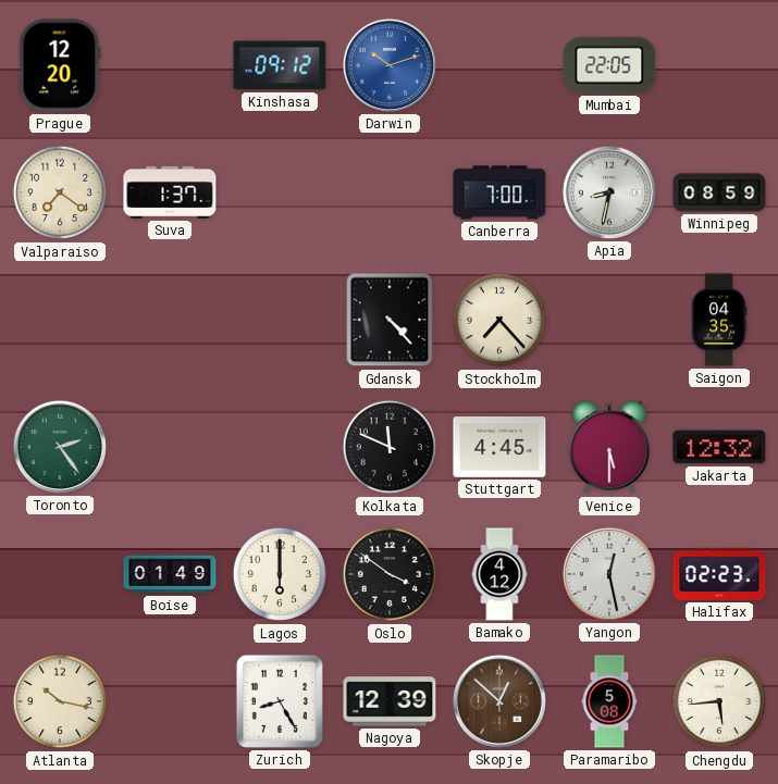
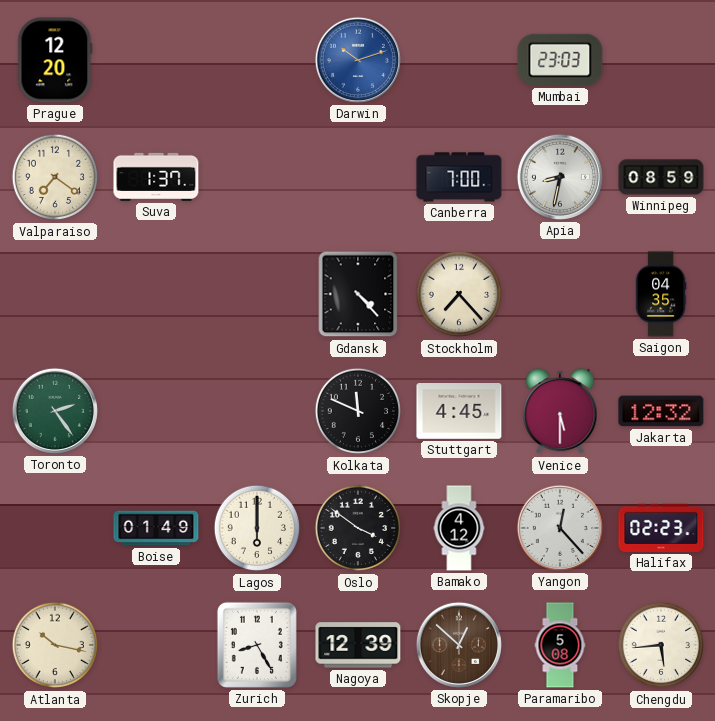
Kinshasa: 09:12 -> none
Mumbai: 22:05 -> 23:03
Yangon: 12:28 -> 12:23
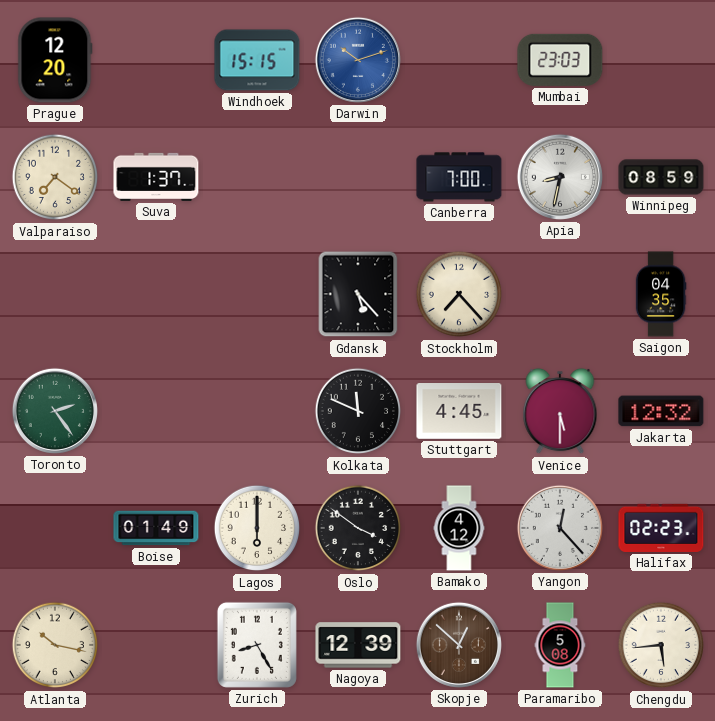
Windhoek: none -> 15:15
Gdansk: 4:23 -> 5:23
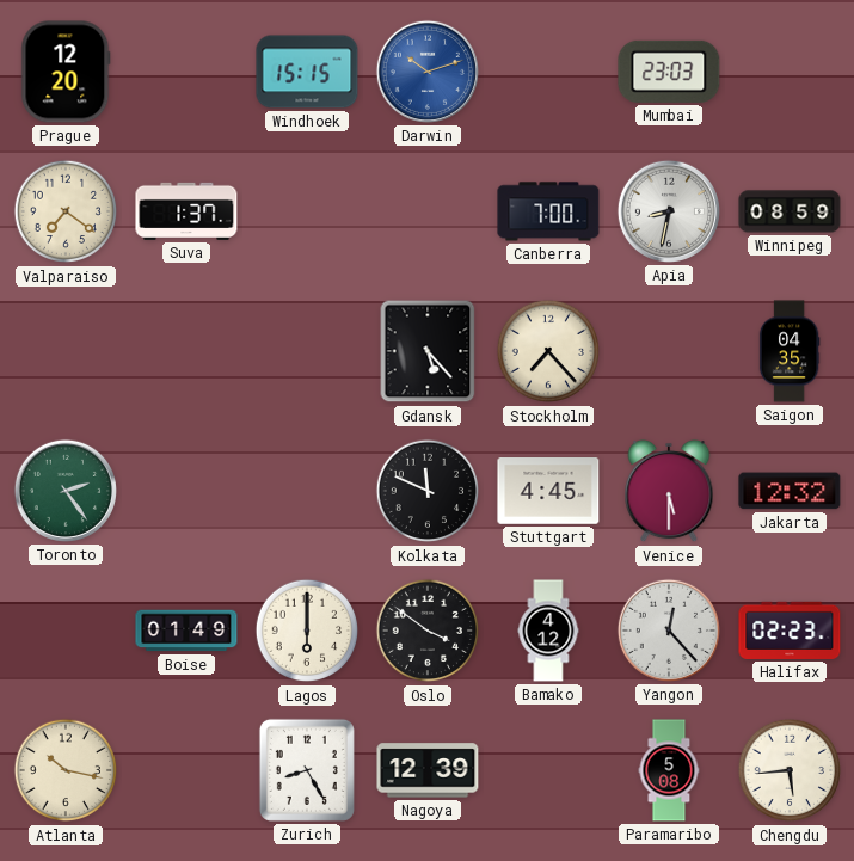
Skopje: 12:52 -> none
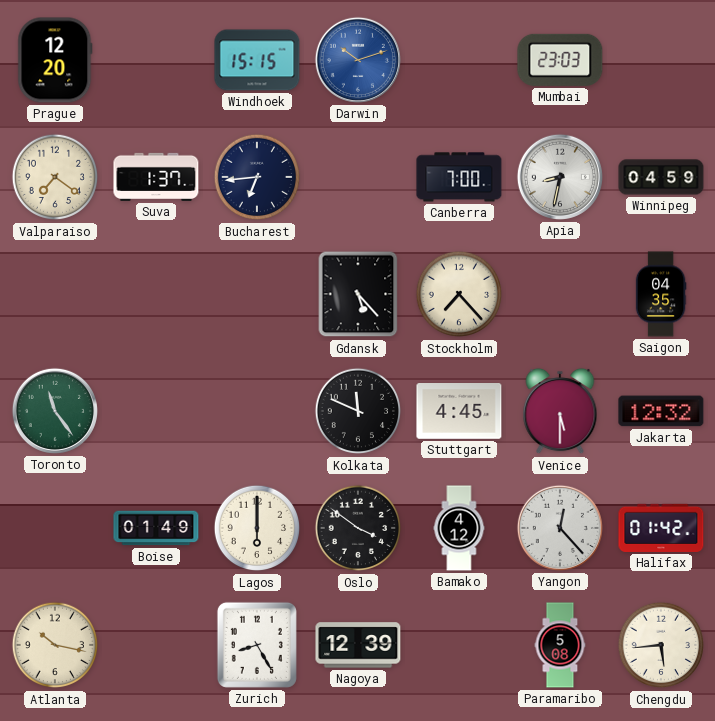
Bucharest: none -> 6:44
Winnipeg: 08:59 -> 04:59
Toronto: 2:24 -> 11:24
Halifax: 02:23 -> 01:42
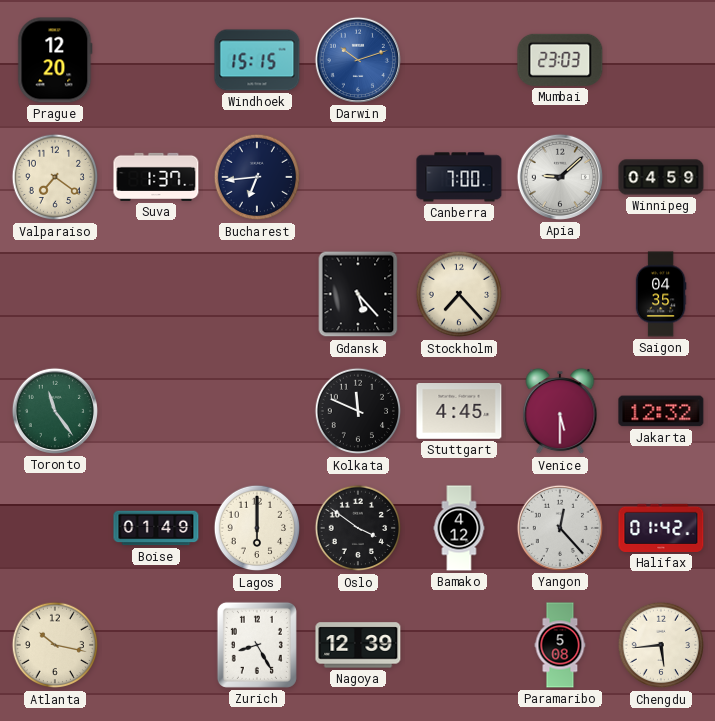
Apia: 8:32 -> 9:08
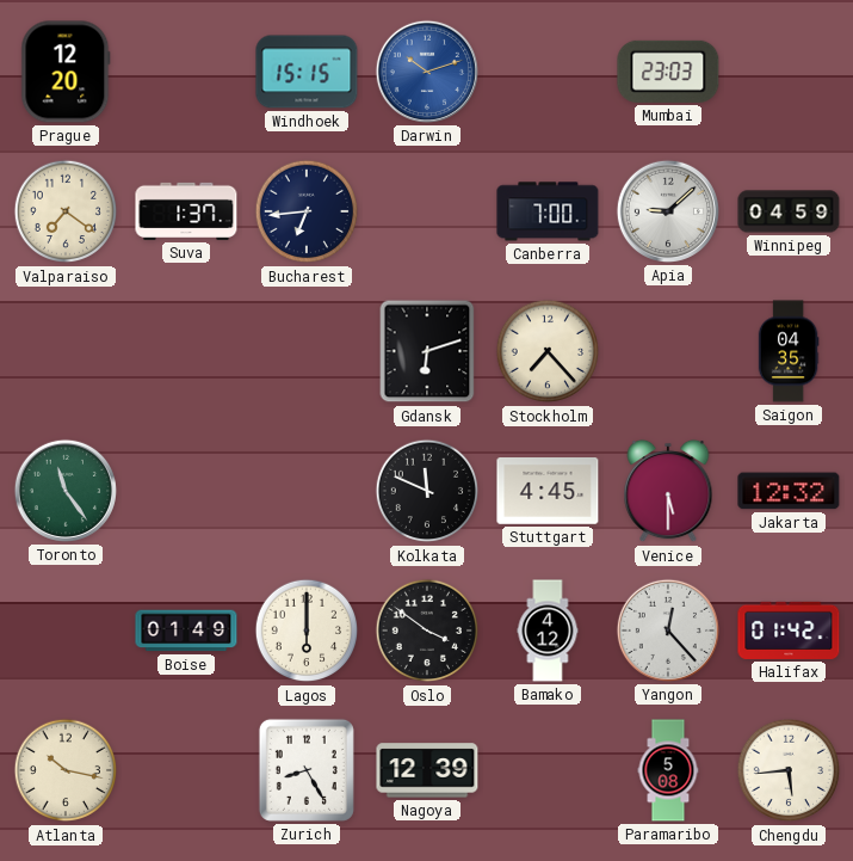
Gdansk: 5:23 -> 6:12
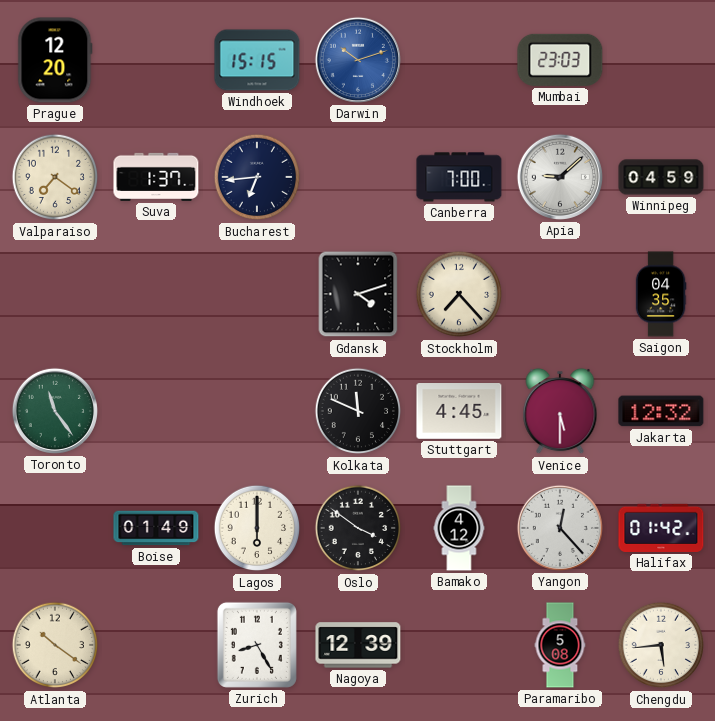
Gdansk: 6:12 -> 4:12
Atlanta: 10:17 -> 10:21
